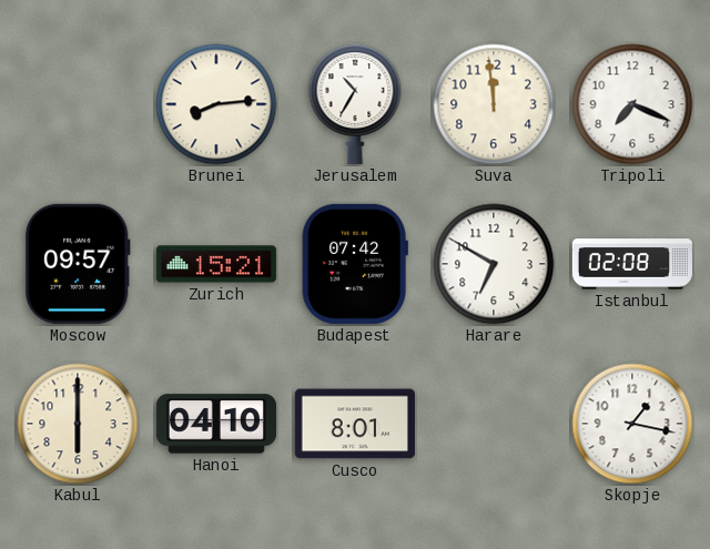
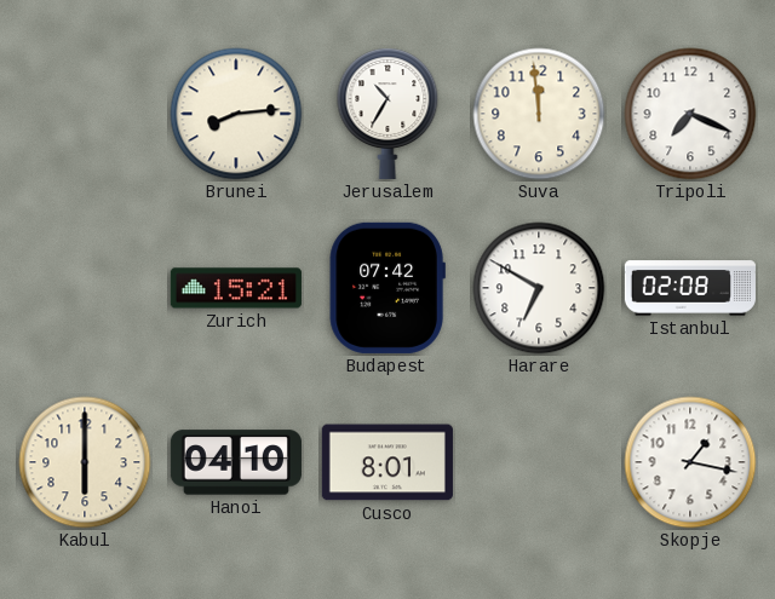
Moscow: 09:57 -> none
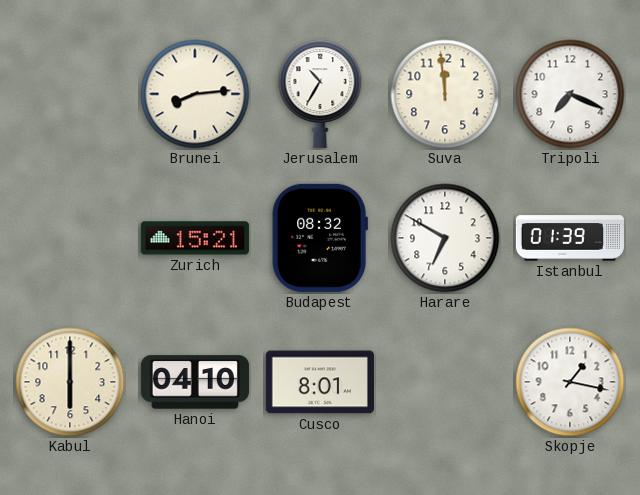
Budapest: 07:42 -> 08:32
Istanbul: 02:08 -> 01:39
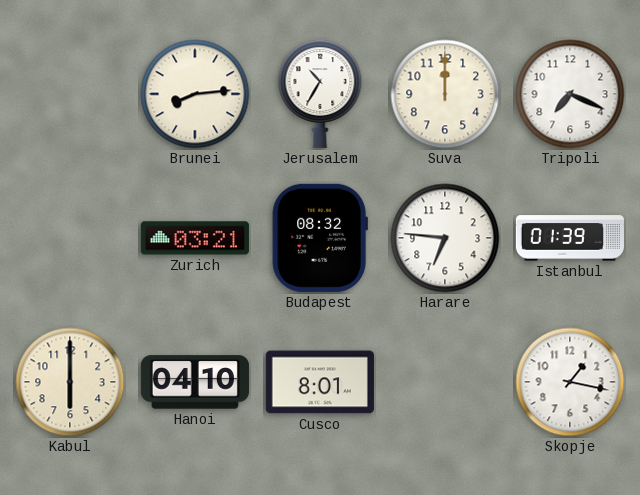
Suva: 11:59 -> 12:00
Zurich: 15:21 -> 03:21
Harare: 6:50 -> 6:46
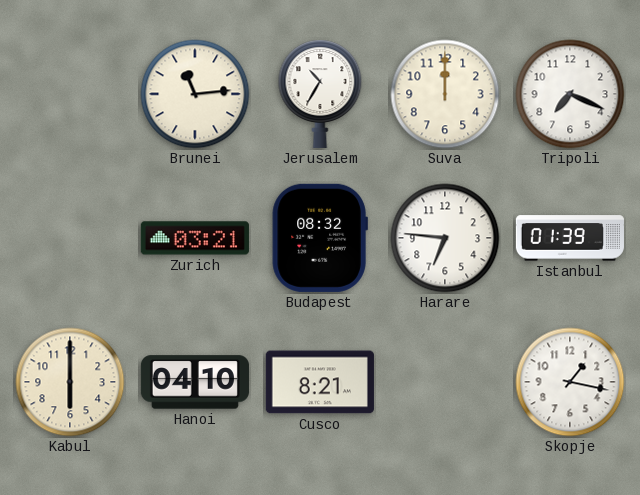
Brunei: 8:14 -> 11:14
Cusco: 8:01 -> 8:21
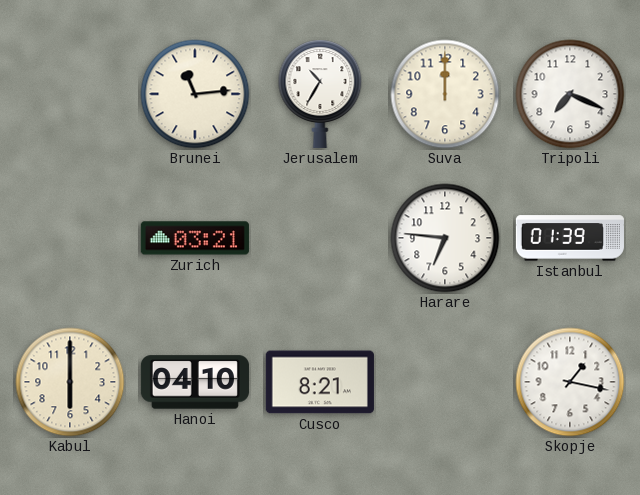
Budapest: 08:32 -> none
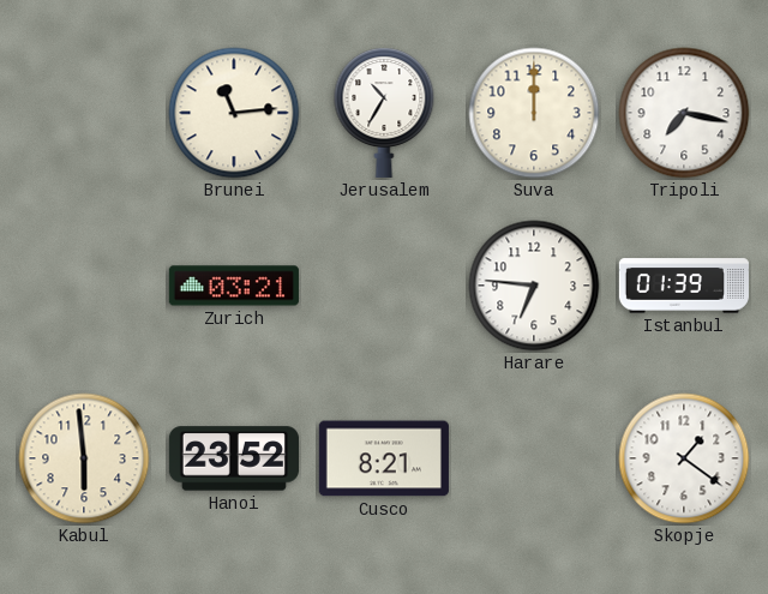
Tripoli: 7:19 -> 7:17
Kabul: 6:00 -> 5:59
Hanoi: 04:10 -> 23:52
Skopje: 1:17 -> 1:21
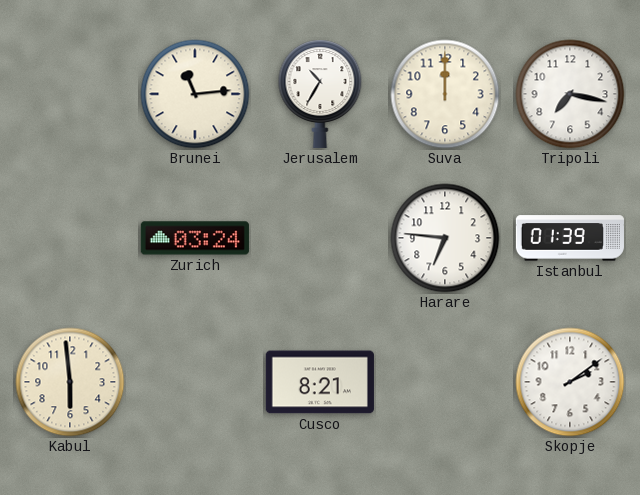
Zurich: 03:21 -> 03:24
Hanoi: 23:52 -> none
Skopje: 1:21 -> 2:09
